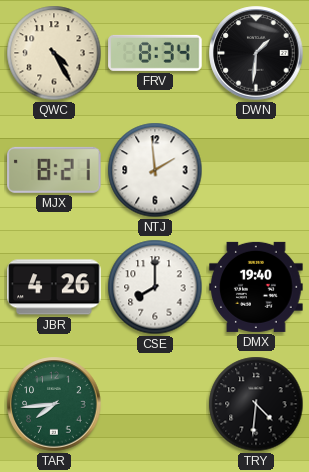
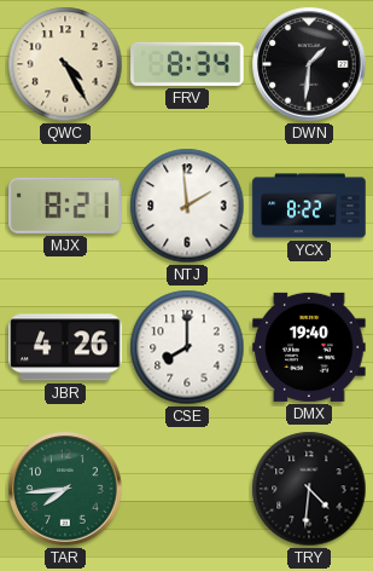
YCX: none -> 8:22
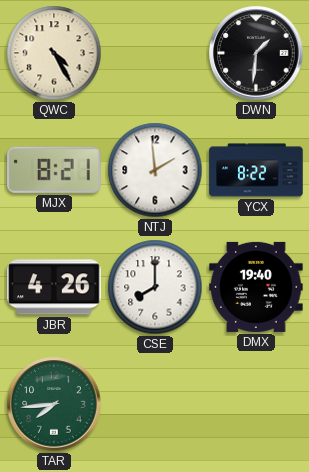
FRV: 8:34 -> none
TRY: 4:31 -> none
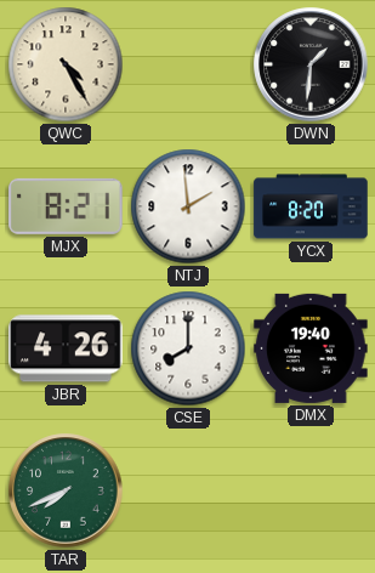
YCX: 8:22 -> 8:20
TAR: 7:44 -> 7:41
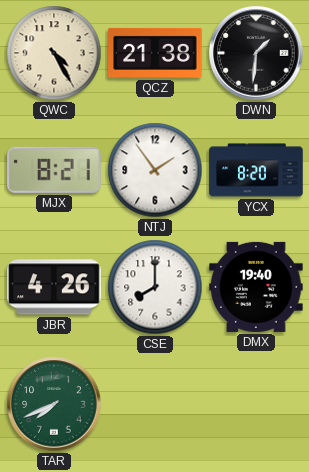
QCZ: none -> 21:38
NTJ: 1:59 -> 1:54
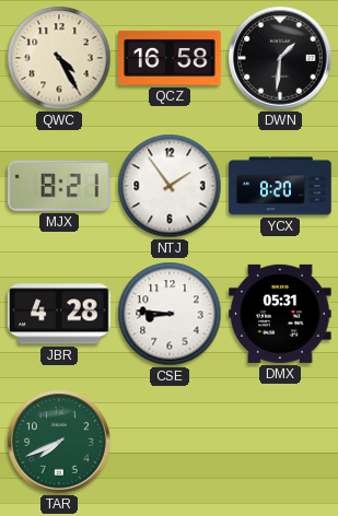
QCZ: 21:38 -> 16:58
JBR: 4:26 -> 4:28
CSE: 8:00 -> 8:46
DMX: 19:40 -> 05:31
